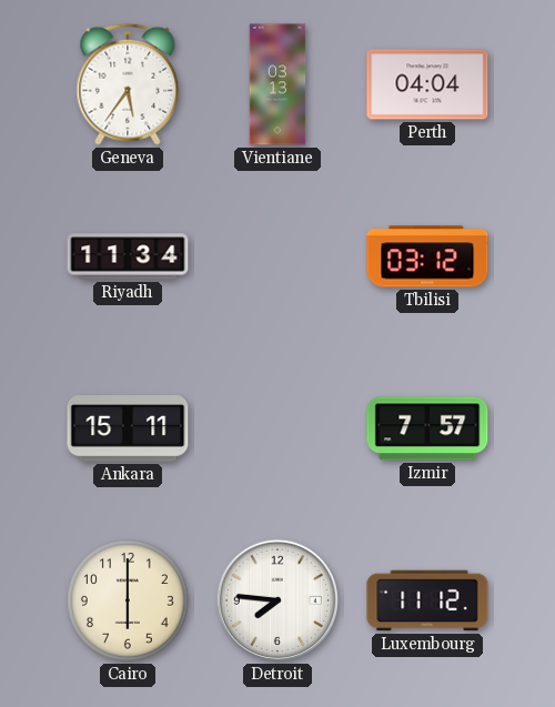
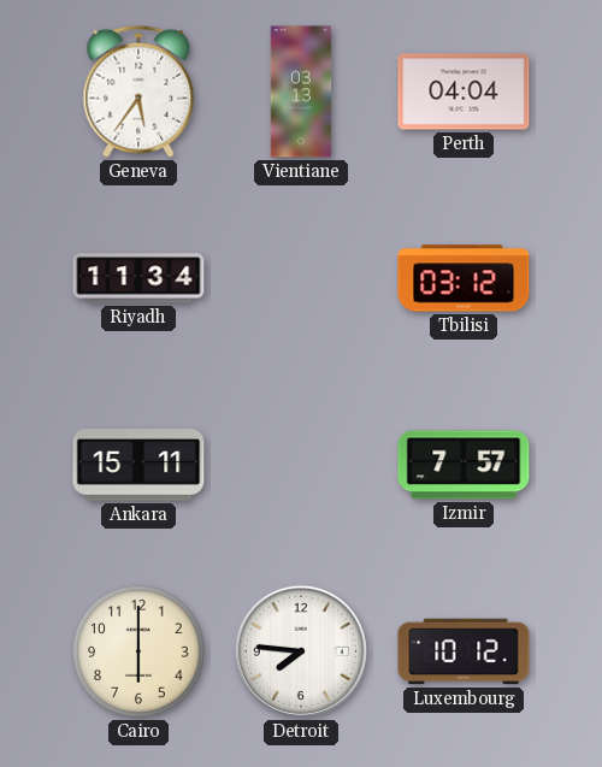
Luxembourg: 11:12 -> 10:12
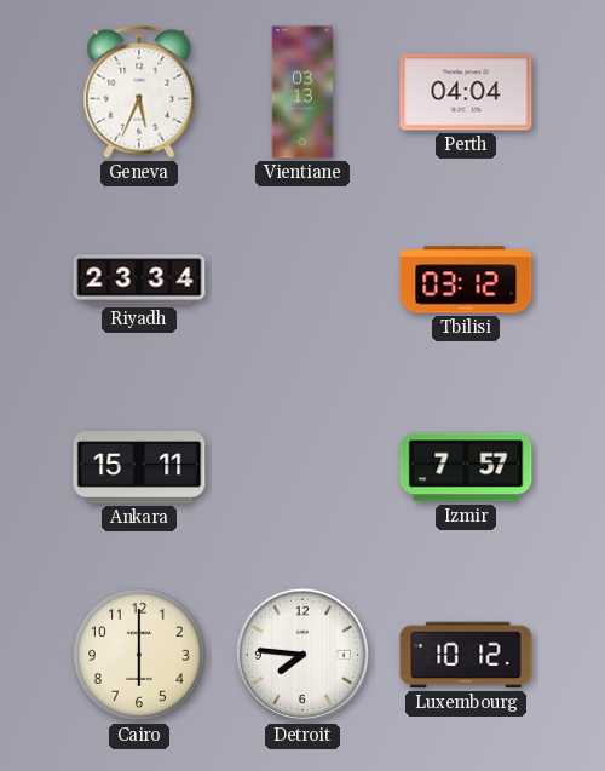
Geneva: 5:36 -> 5:34
Riyadh: 11:34 -> 23:34
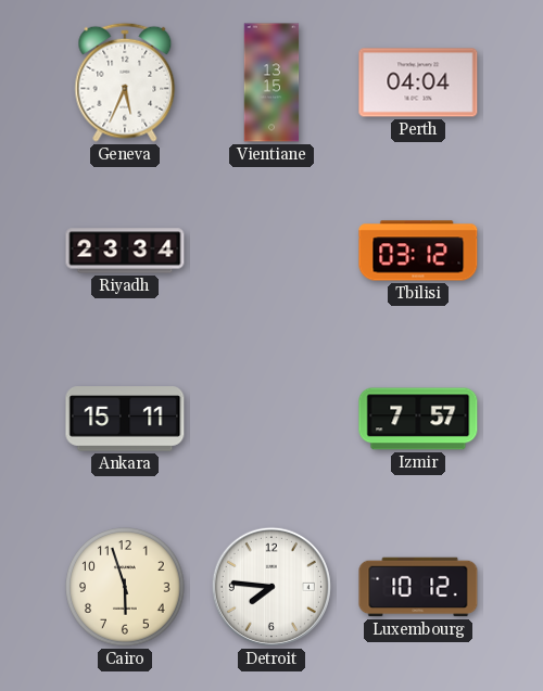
Vientiane: 03:13 -> 13:15
Cairo: 6:00 -> 5:57
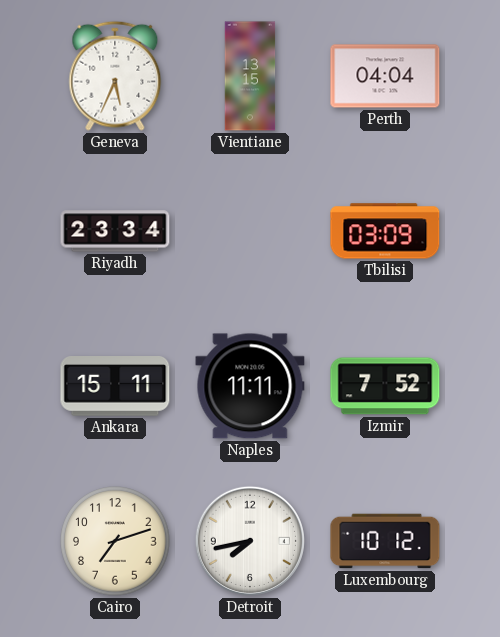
Tbilisi: 03:12 -> 03:09
Naples: none -> 11:11
Izmir: 7:57 -> 7:52
Cairo: 5:57 -> 7:12
Detroit: 7:46 -> 7:43
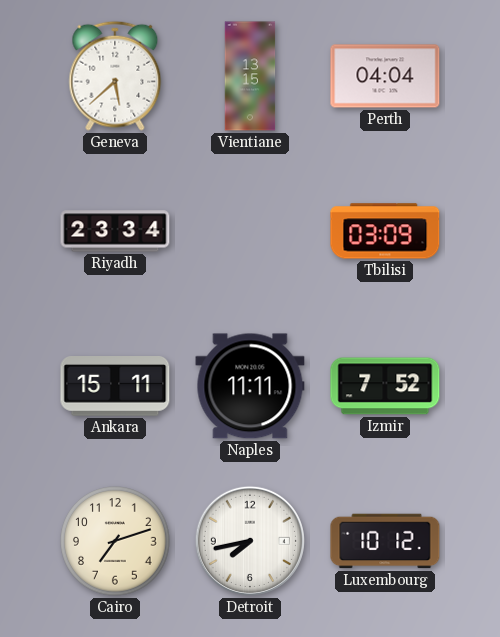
Geneva: 5:34 -> 5:38
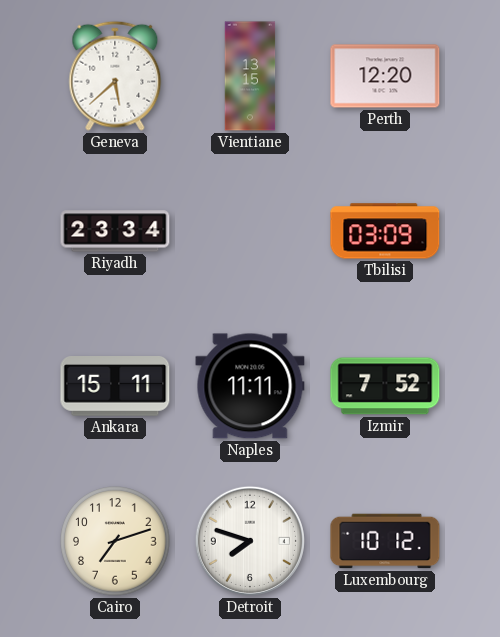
Perth: 04:04 -> 12:20
Detroit: 7:43 -> 7:48
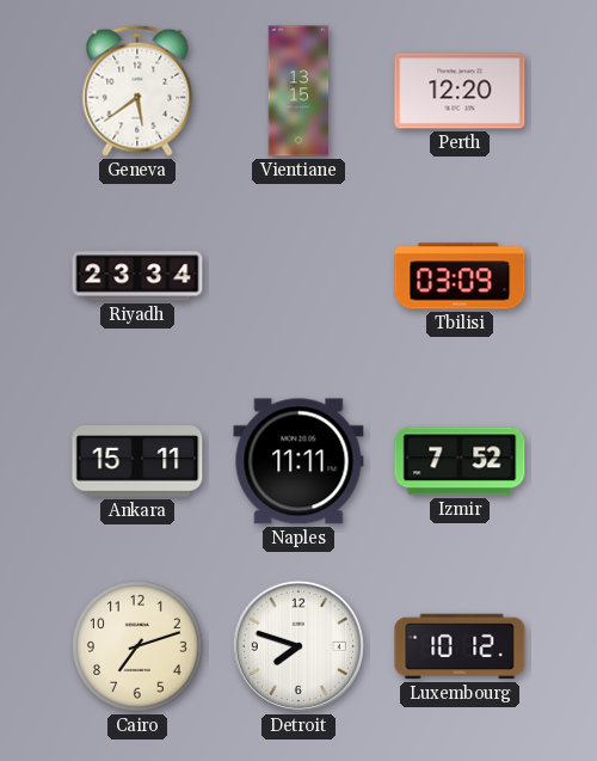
Geneva: 5:38 -> 5:39
